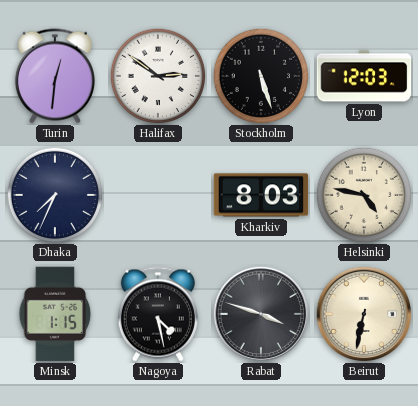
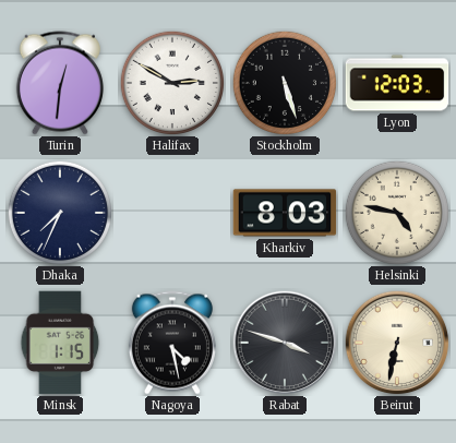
Halifax: 2:51 -> 2:50
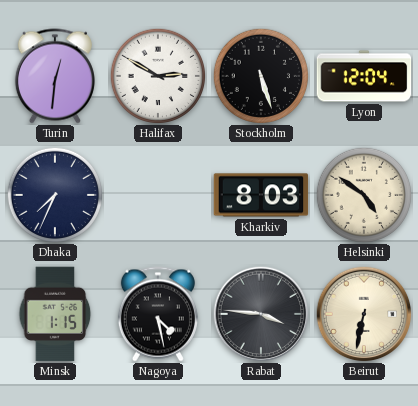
Lyon: 12:03 -> 12:04
Helsinki: 4:47 -> 4:51
Rabat: 3:48 -> 3:46
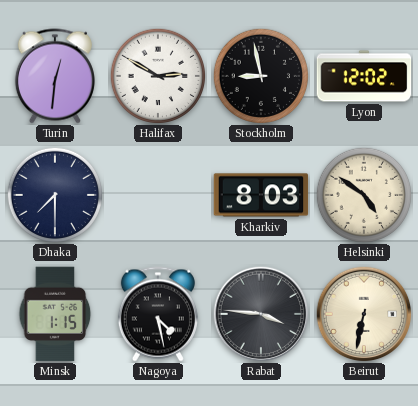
Stockholm: 5:27 -> 8:58
Lyon: 12:04 -> 12:02
Dhaka: 7:34 -> 7:30
